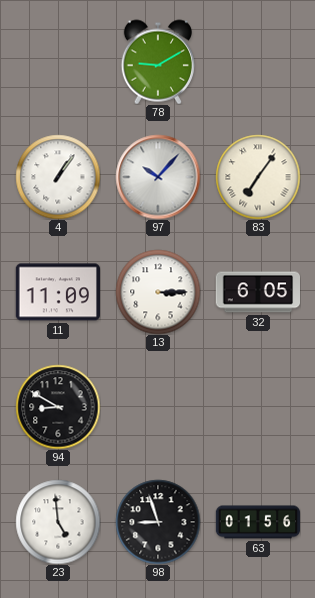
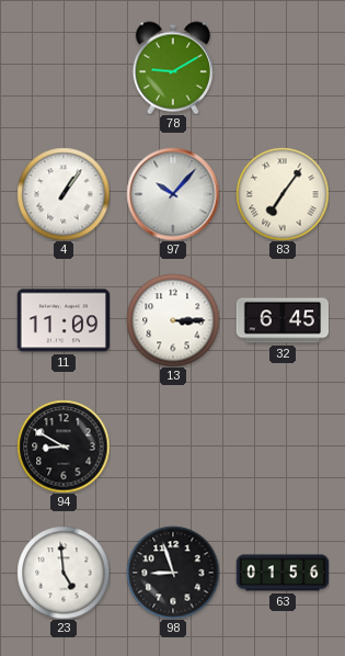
32: 6:05 -> 6:45
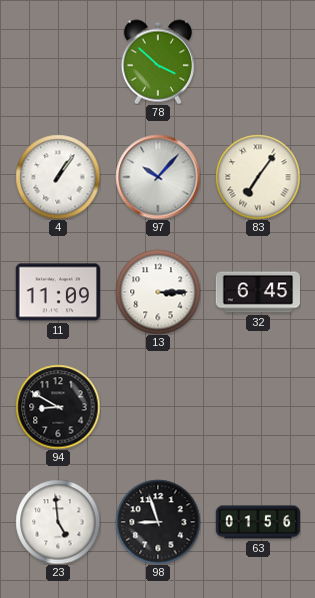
78: 9:10 -> 3:52
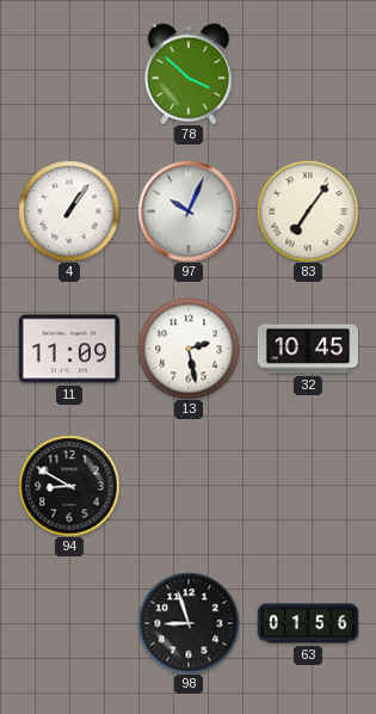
97: 10:07 -> 10:04
13: 3:15 -> 2:28
32: 6:45 -> 10:45
23: 4:59 -> none
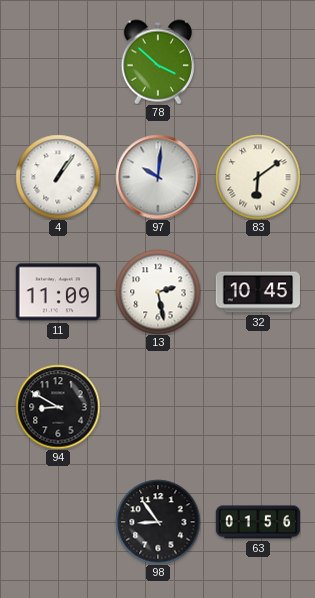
97: 10:04 -> 10:01
83: 7:06 -> 6:09
98: 8:57 -> 8:54
